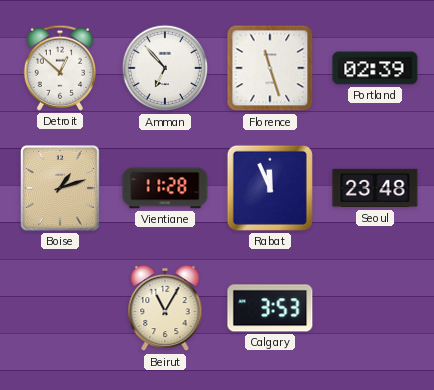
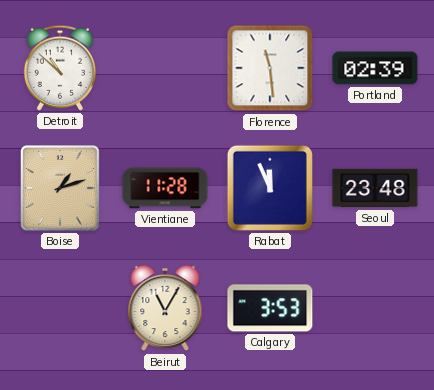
Detroit: 12:52 -> 10:52
Amman: 6:53 -> none
Florence: 11:27 -> 11:29
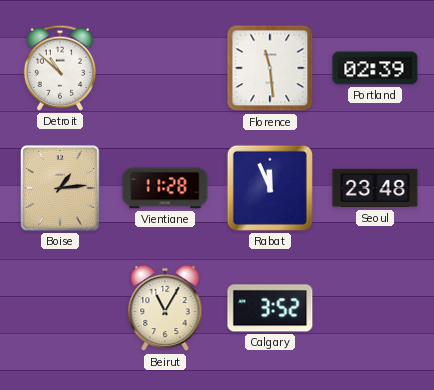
Boise: 1:12 -> 1:14
Calgary: 3:53 -> 3:52
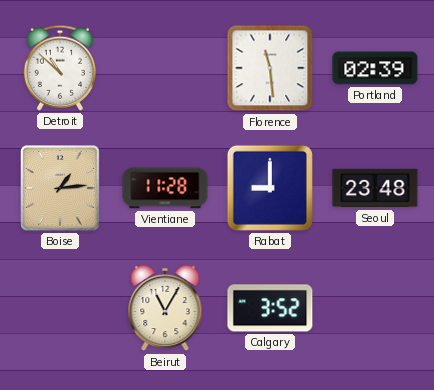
Rabat: 11:56 -> 9:00
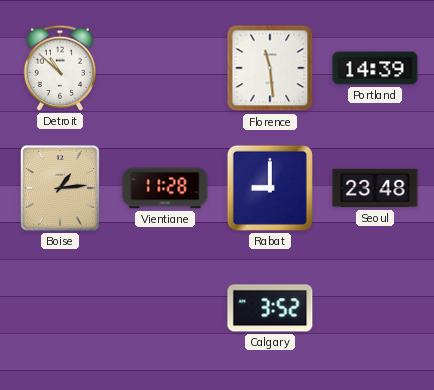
Portland: 02:39 -> 14:39
Beirut: 11:05 -> none
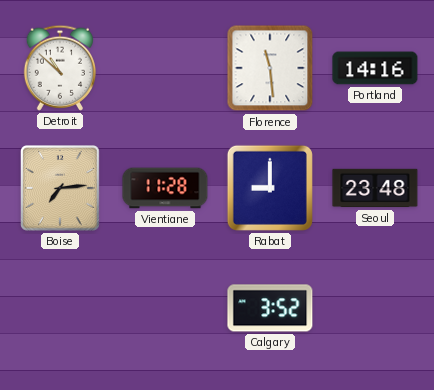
Portland: 14:39 -> 14:16
Boise: 1:14 -> 7:14
